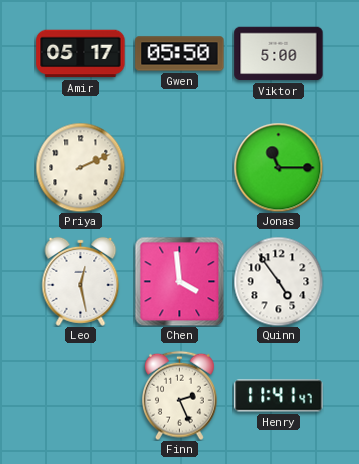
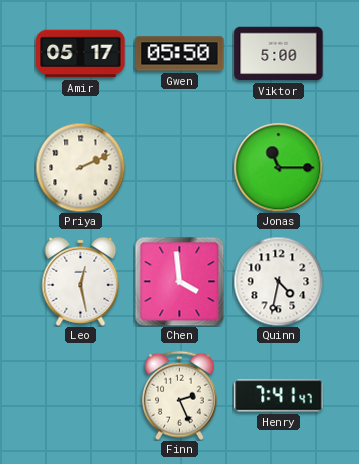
Quinn: 4:54 -> 4:32
Henry: 11:41 -> 7:41
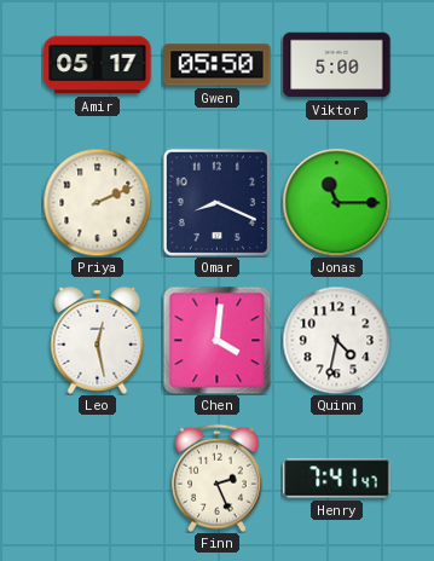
Omar: none -> 8:19
Chen: 3:59 -> 4:01
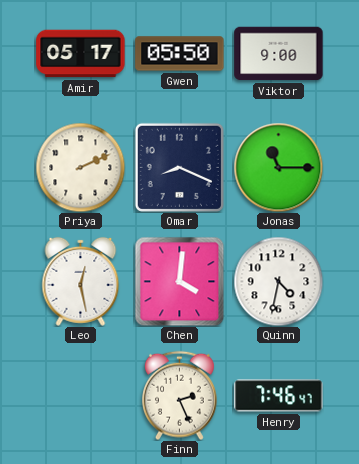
Viktor: 5:00 -> 9:00
Henry: 7:41 -> 7:46
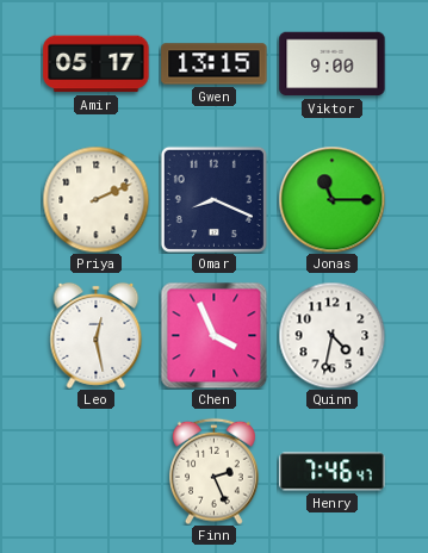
Gwen: 05:50 -> 13:15
Chen: 4:01 -> 3:56
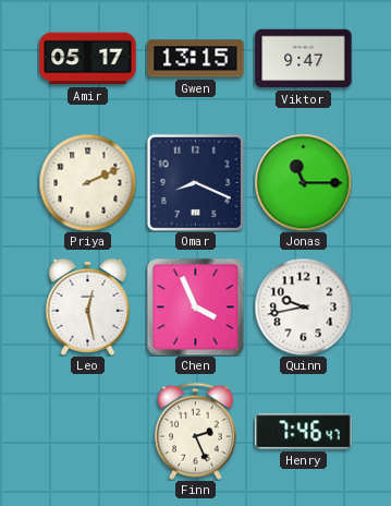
Viktor: 9:00 -> 9:47
Quinn: 4:32 -> 9:43
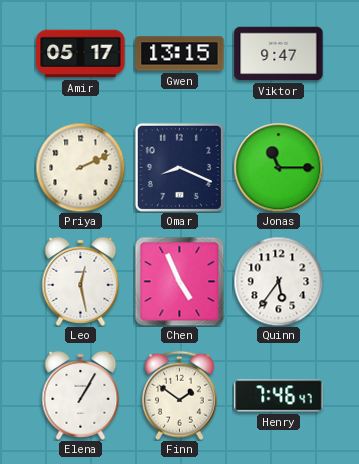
Chen: 3:56 -> 4:56
Quinn: 9:43 -> 5:36
Elena: none -> 1:05
Finn: 2:26 -> 1:51
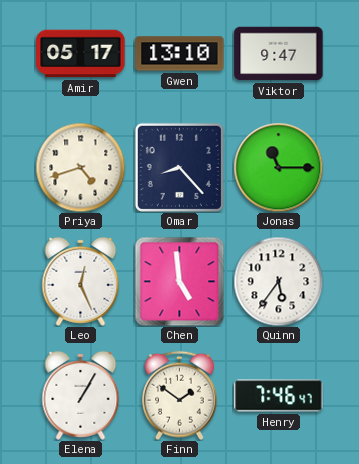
Gwen: 13:15 -> 13:10
Priya: 2:11 -> 4:42
Omar: 8:19 -> 8:23
Leo: 12:28 -> 12:26
Chen: 4:56 -> 4:59
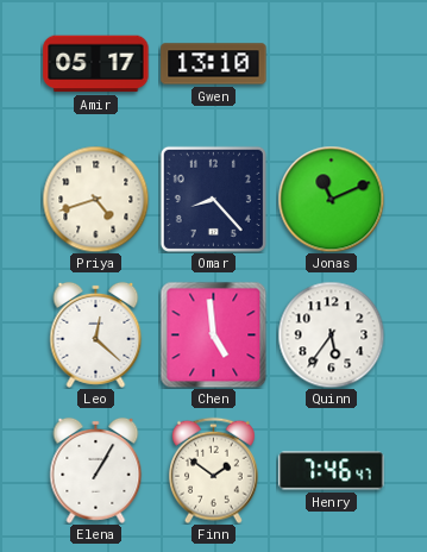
Viktor: 9:47 -> none
Jonas: 11:15 -> 11:11
Leo: 12:26 -> 12:22
